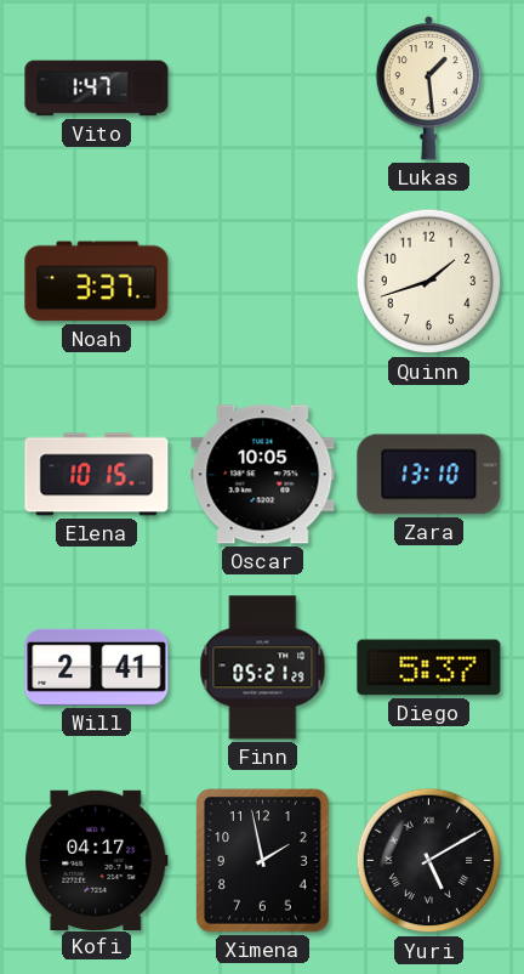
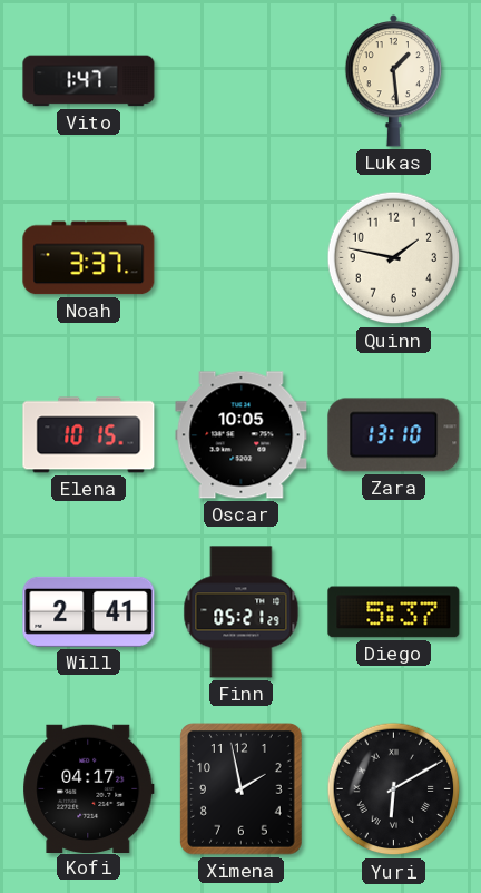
Quinn: 1:42 -> 1:47
Yuri: 5:10 -> 6:10
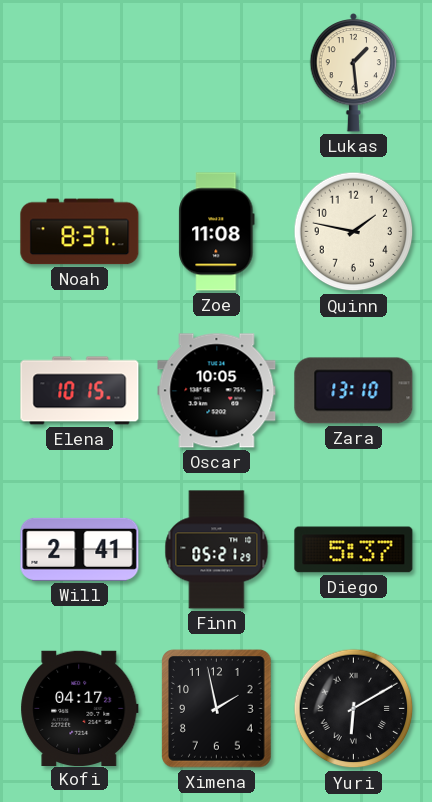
Vito: 1:47 -> none
Noah: 3:37 -> 8:37
Zoe: none -> 11:08
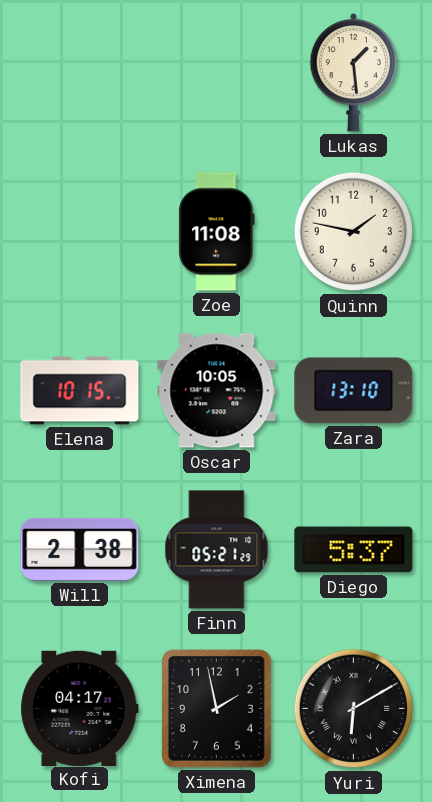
Noah: 8:37 -> none
Will: 2:41 -> 2:38
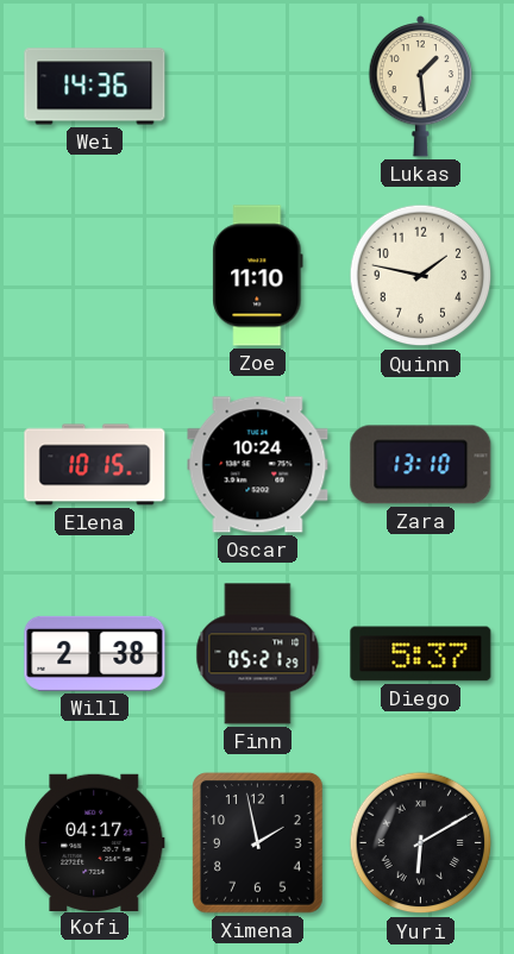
Wei: none -> 14:36
Zoe: 11:08 -> 11:10
Oscar: 10:05 -> 10:24
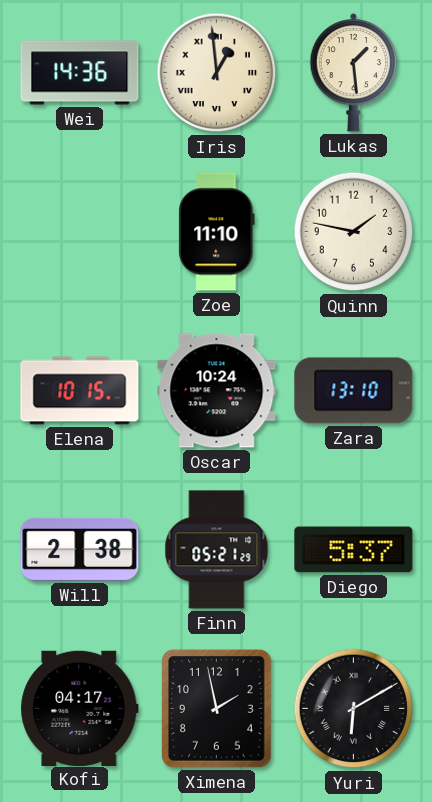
Iris: none -> 12:59
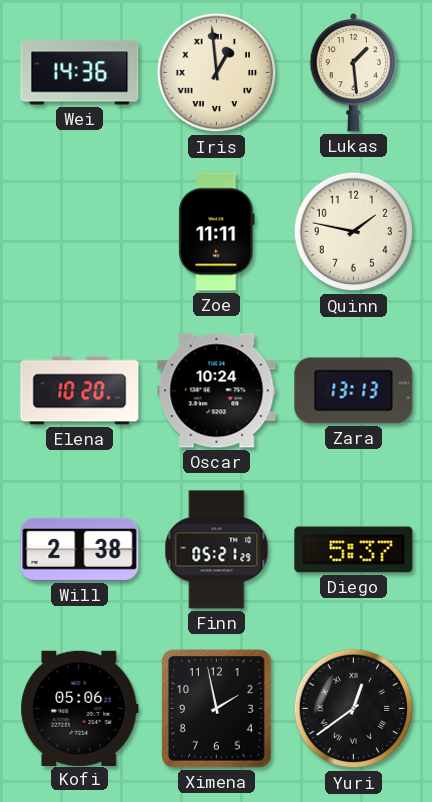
Zoe: 11:10 -> 11:11
Elena: 10:15 -> 10:20
Zara: 13:10 -> 13:13
Kofi: 04:17 -> 05:06
Yuri: 6:10 -> 12:39
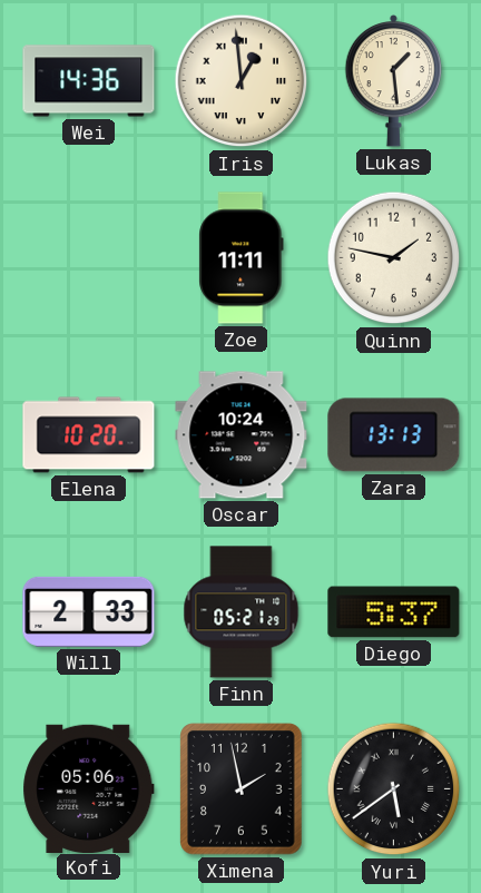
Will: 2:38 -> 2:33
Yuri: 12:39 -> 5:39
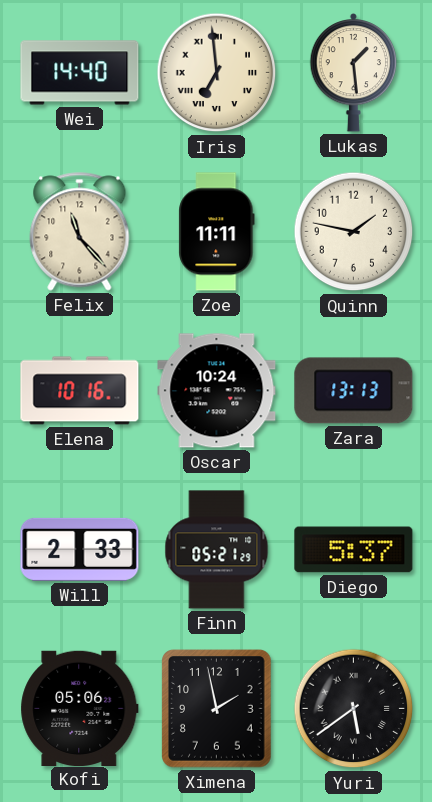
Wei: 14:36 -> 14:40
Iris: 12:59 -> 6:59
Felix: none -> 11:23
Elena: 10:20 -> 10:16
